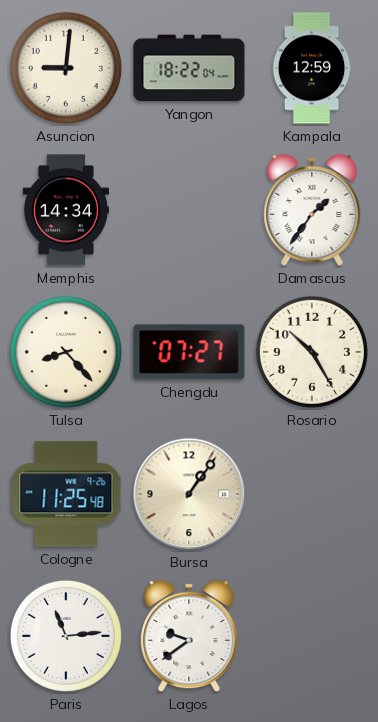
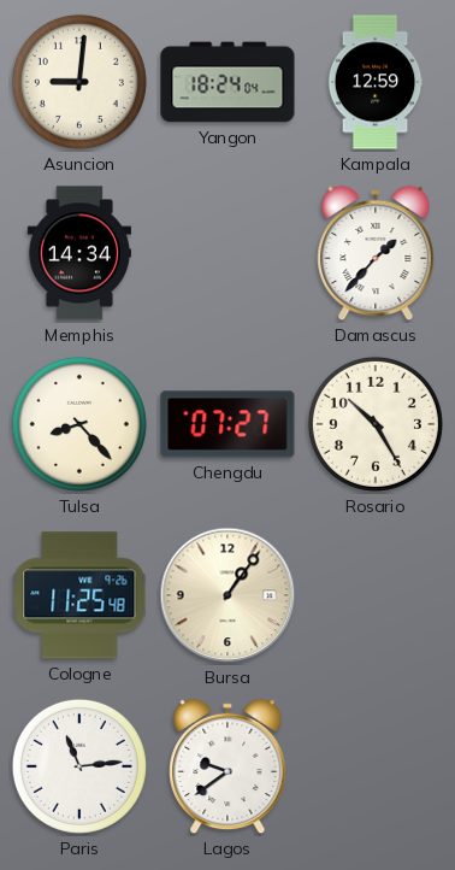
Yangon: 18:22 -> 18:24
Damascus: 1:36 -> 1:37
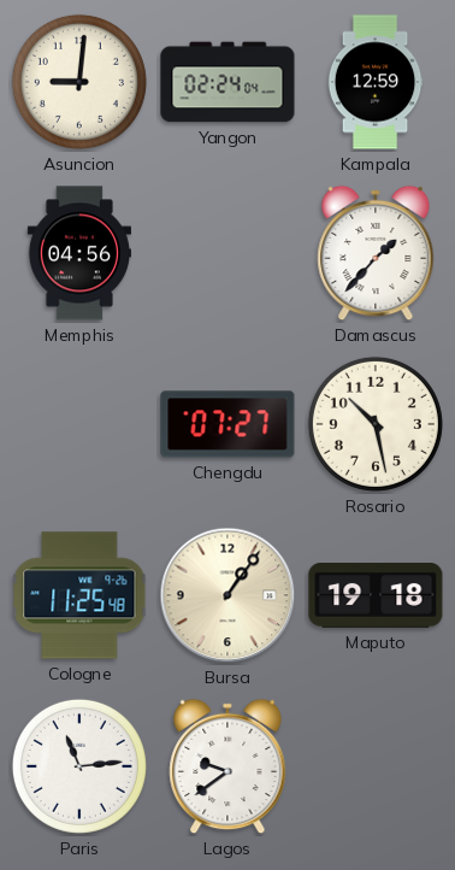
Yangon: 18:24 -> 02:24
Memphis: 14:34 -> 04:56
Tulsa: 8:23 -> none
Rosario: 10:25 -> 10:28
Maputo: none -> 19:18
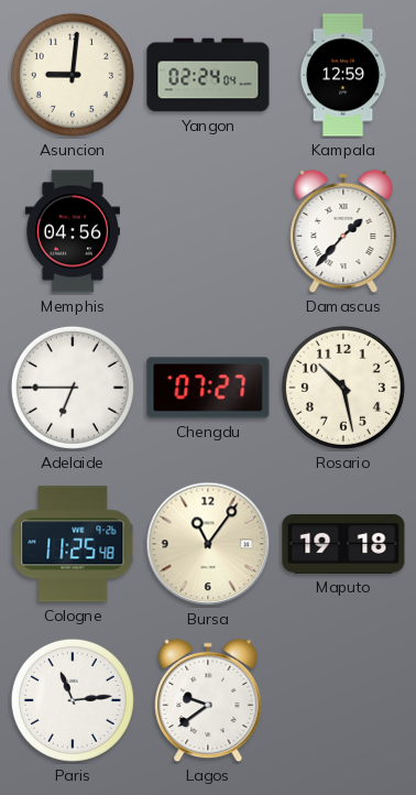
Adelaide: none -> 6:45
Bursa: 1:06 -> 11:06
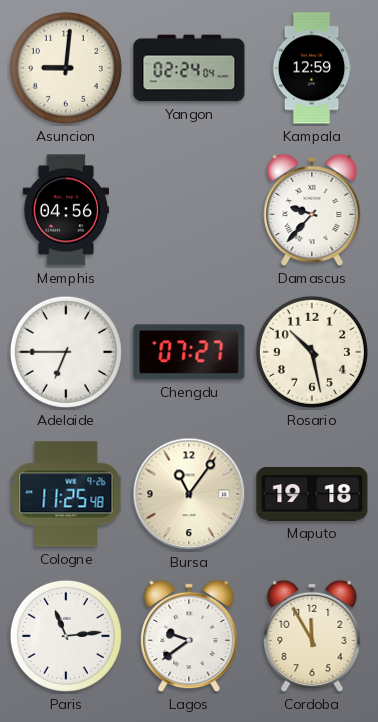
Damascus: 1:37 -> 9:37
Cordoba: none -> 11:55
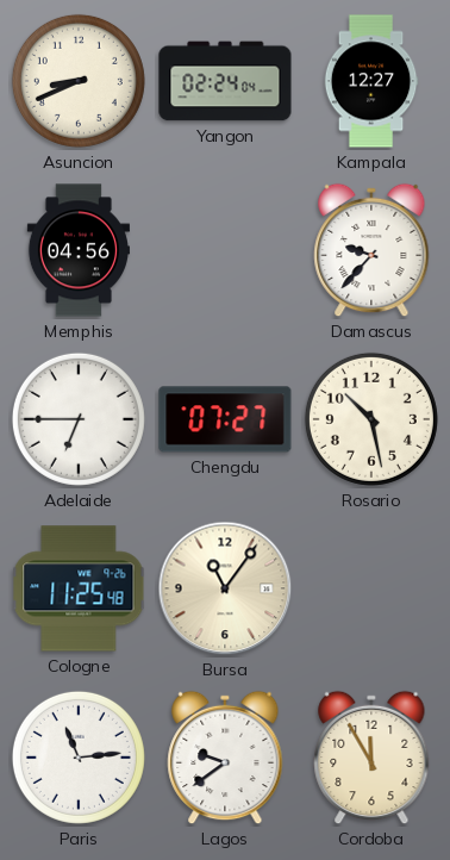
Asuncion: 9:01 -> 8:41
Kampala: 12:59 -> 12:27
Maputo: 19:18 -> none
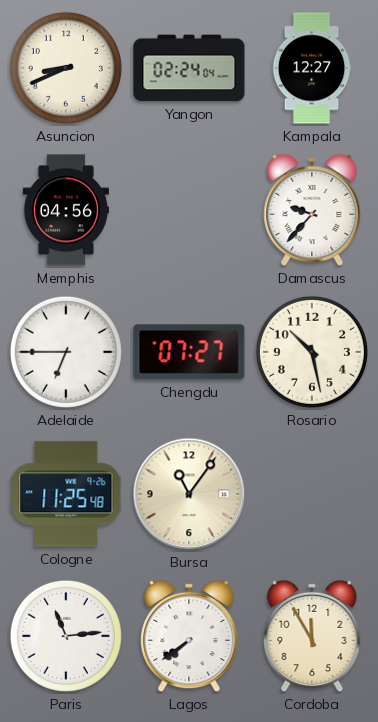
Lagos: 9:39 -> 7:39
